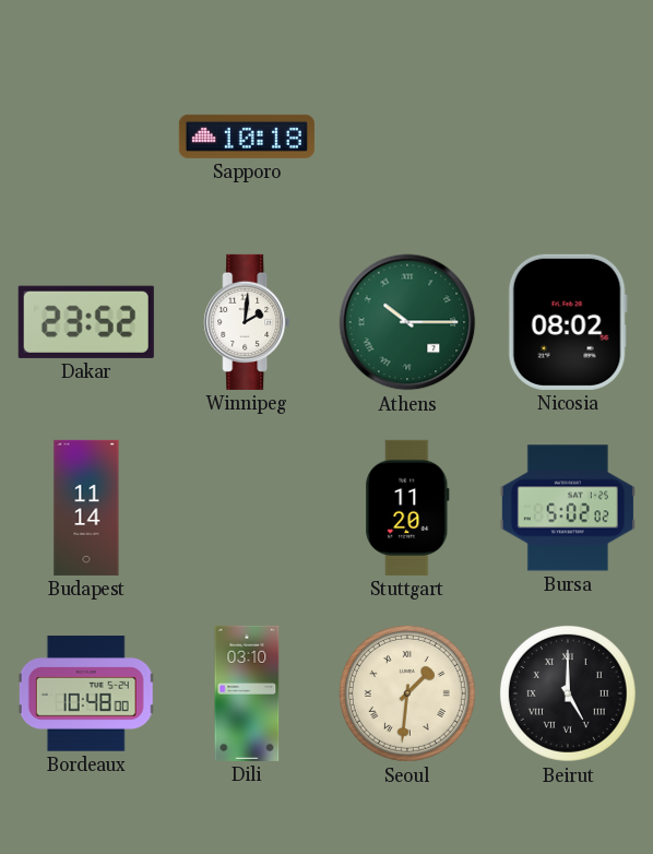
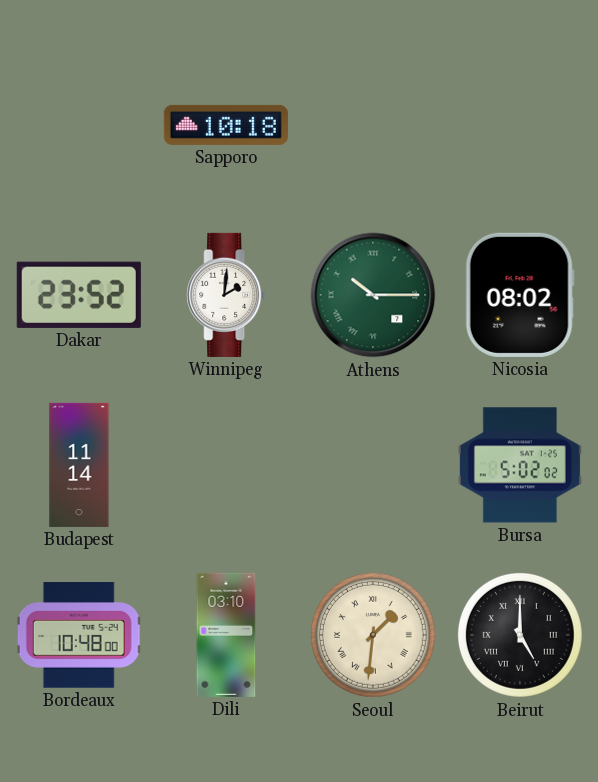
Stuttgart: 11:20 -> none
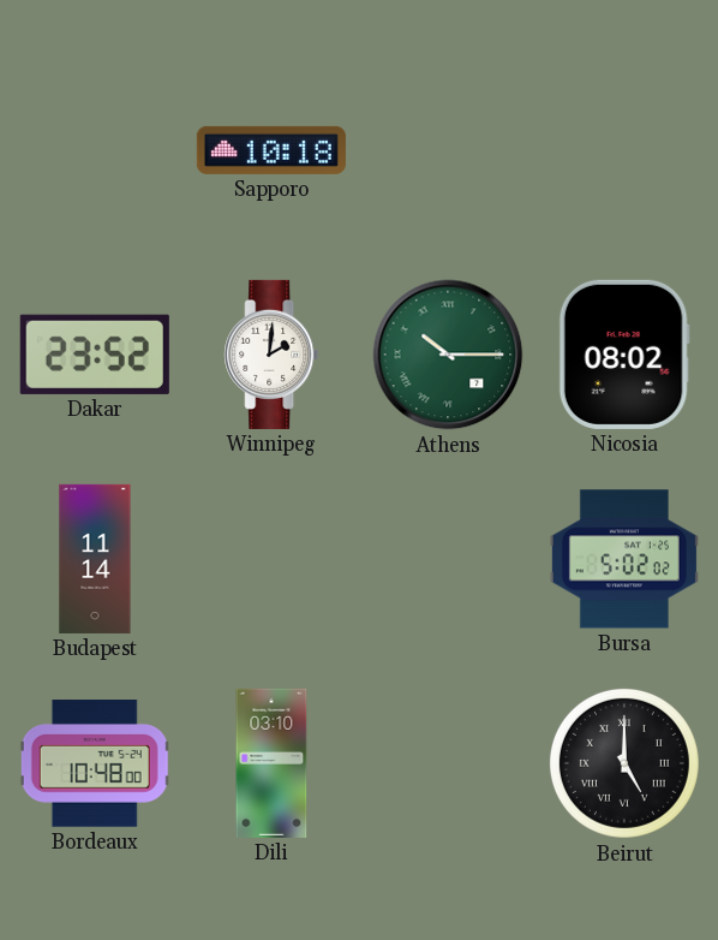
Seoul: 1:31 -> none
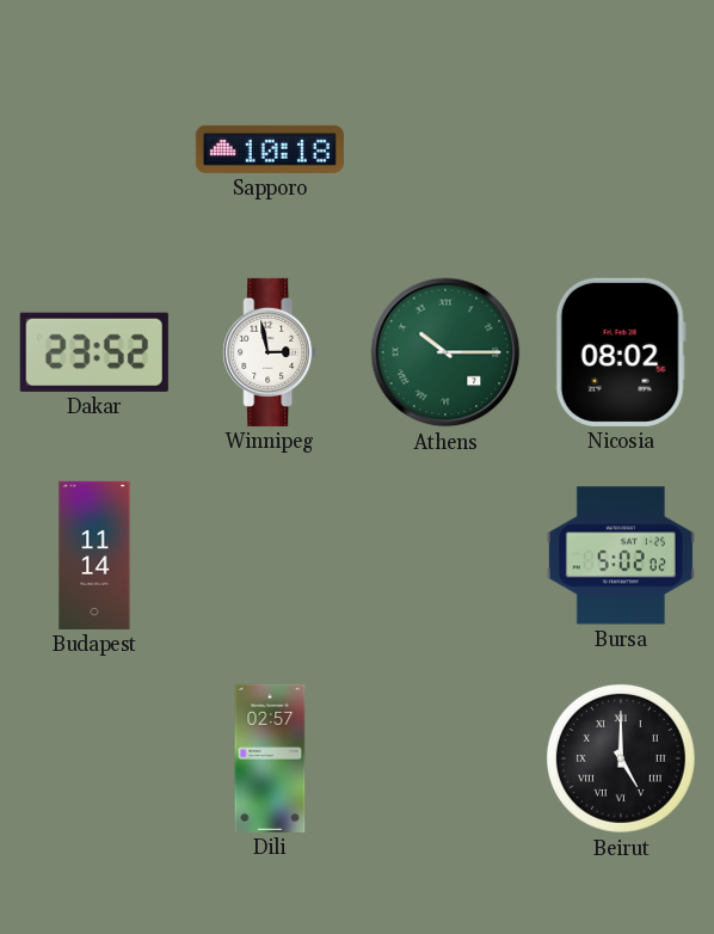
Winnipeg: 2:01 -> 2:58
Bordeaux: 10:48 -> none
Dili: 03:10 -> 02:57
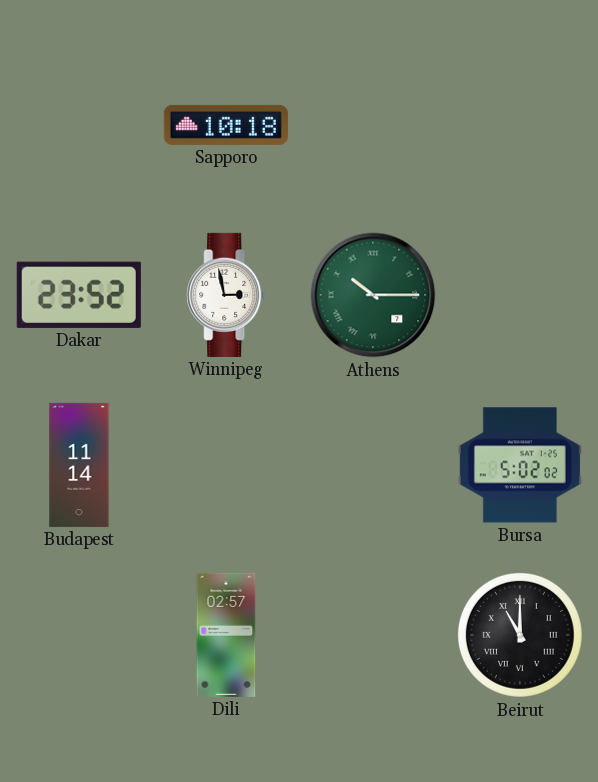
Nicosia: 08:02 -> none
Beirut: 5:00 -> 11:00
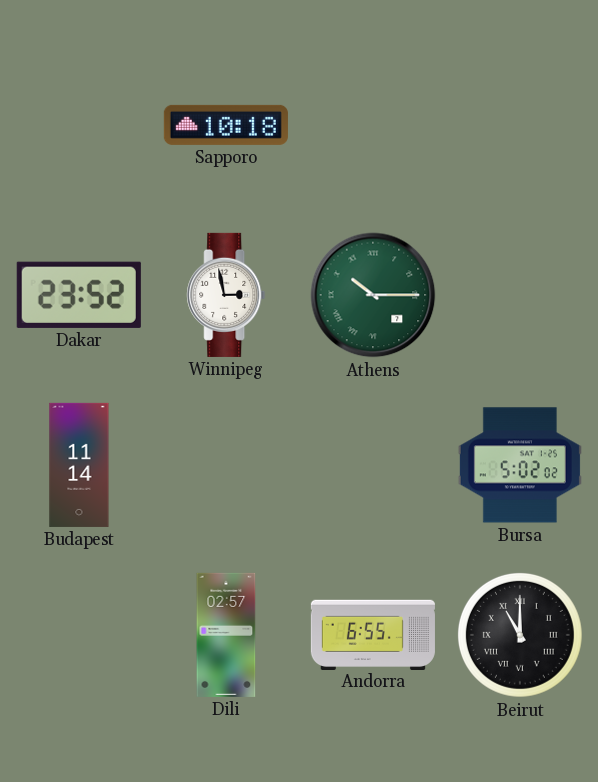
Andorra: none -> 6:55
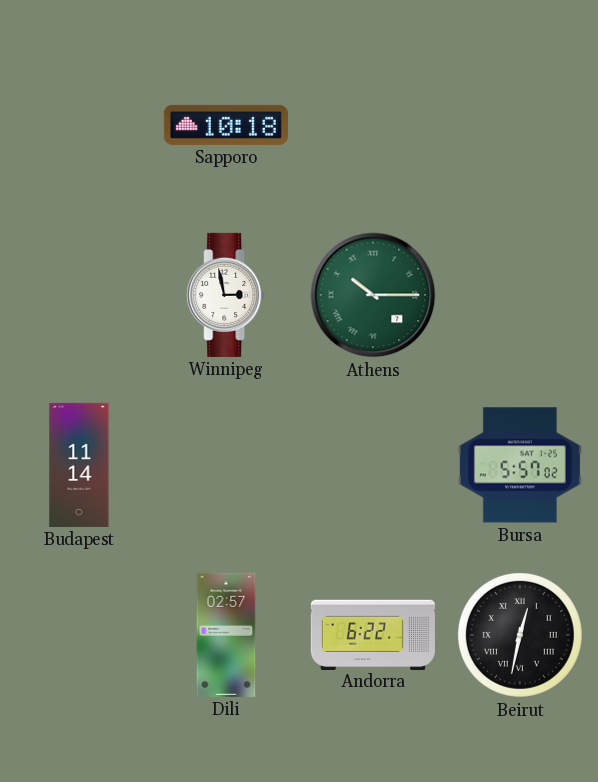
Dakar: 23:52 -> none
Bursa: 5:02 -> 5:57
Andorra: 6:55 -> 6:22
Beirut: 11:00 -> 12:32
